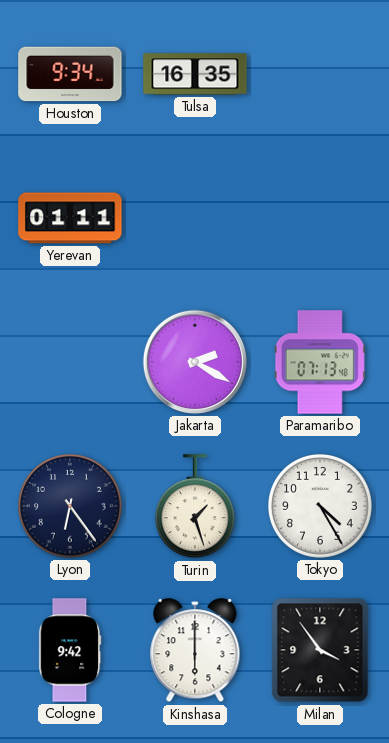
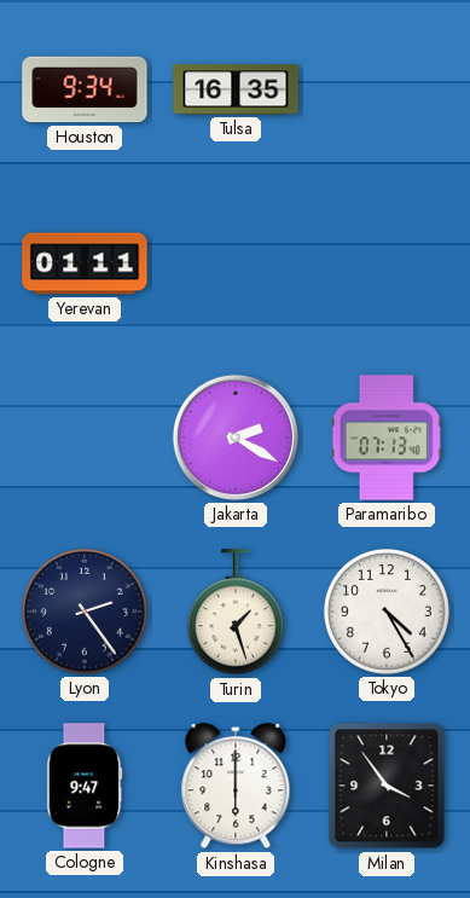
Lyon: 6:24 -> 2:24
Cologne: 9:42 -> 9:47
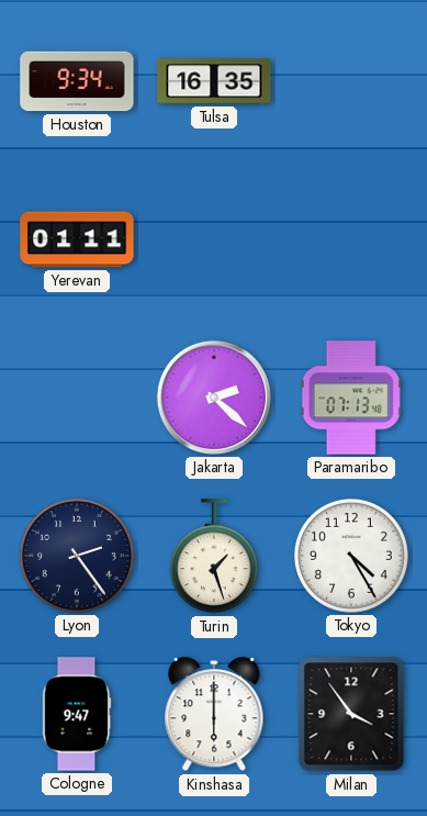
Jakarta: 2:20 -> 2:22
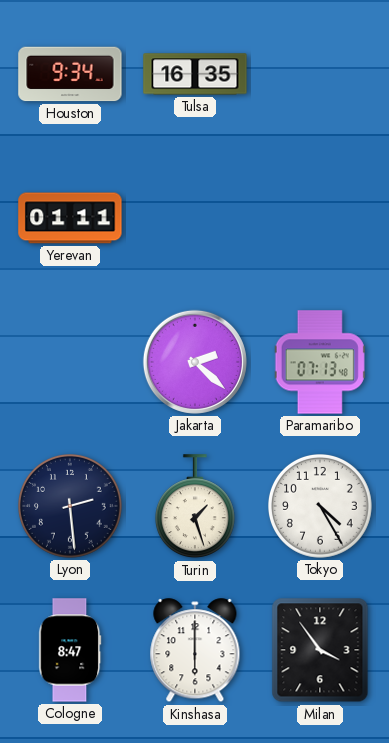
Lyon: 2:24 -> 2:29
Cologne: 9:47 -> 8:47
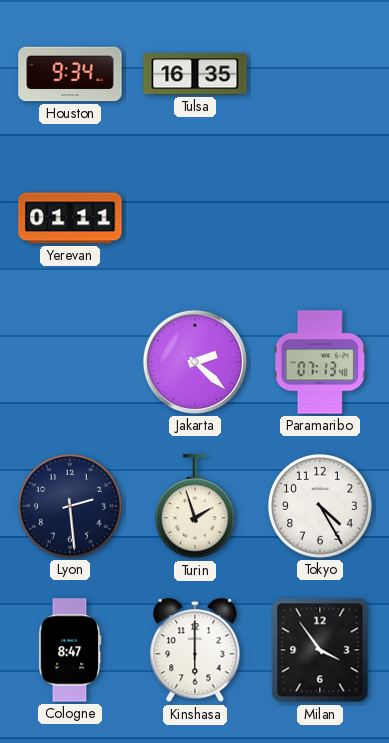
Turin: 1:27 -> 1:57
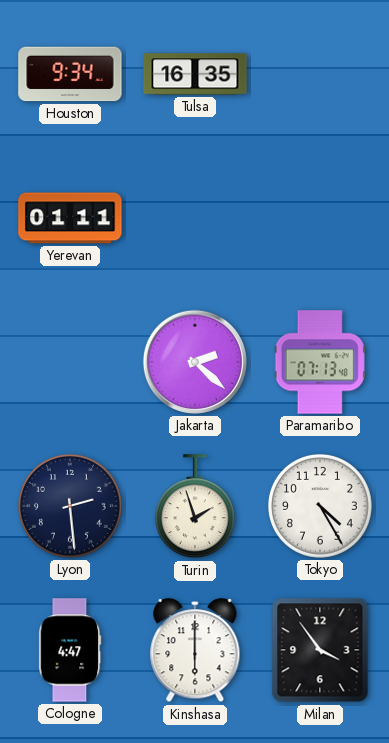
Cologne: 8:47 -> 4:47
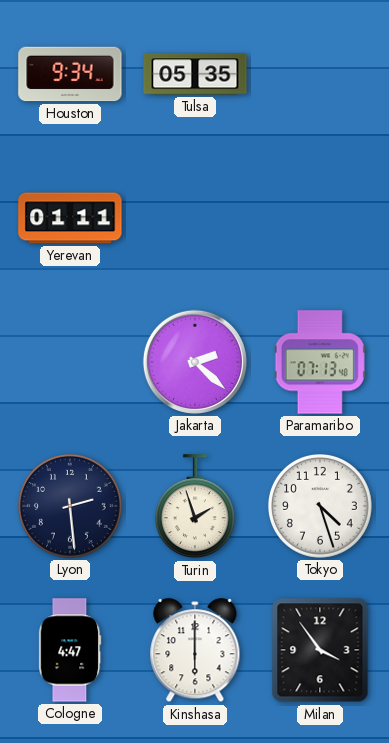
Tulsa: 16:35 -> 05:35
Tokyo: 4:25 -> 4:27
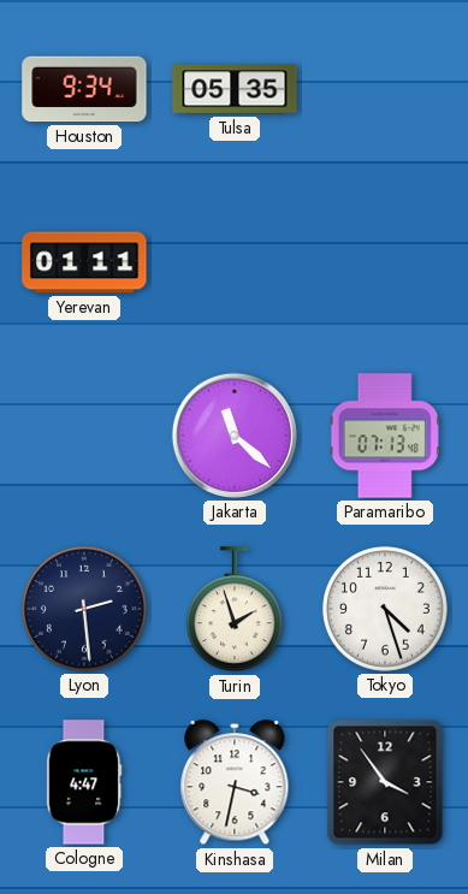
Jakarta: 2:22 -> 11:22
Kinshasa: 6:00 -> 3:32
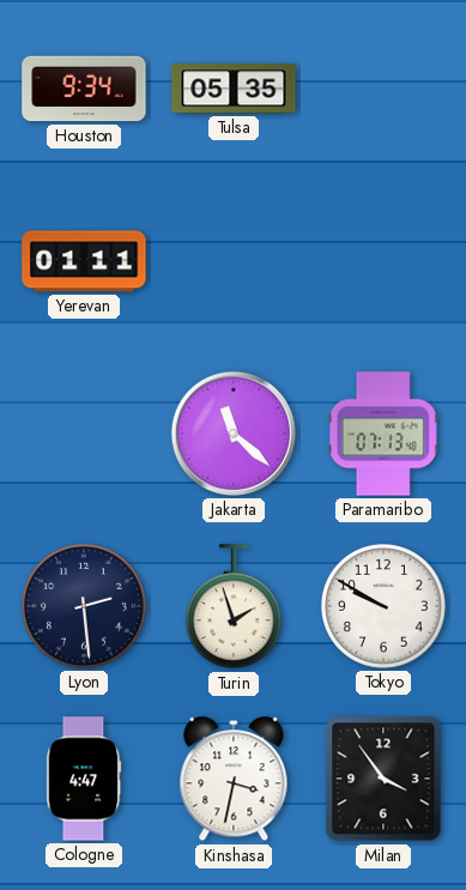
Tokyo: 4:27 -> 9:50
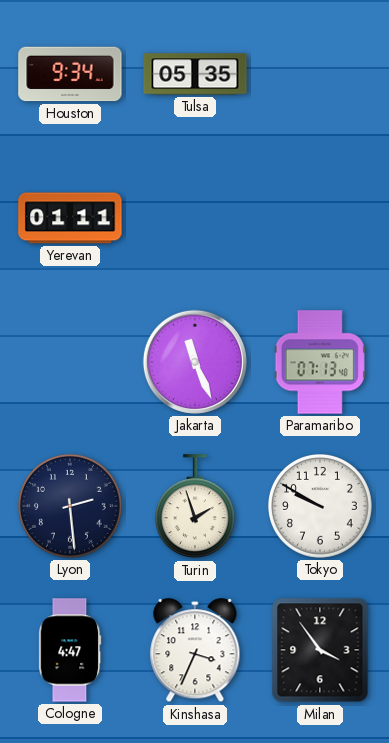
Jakarta: 11:22 -> 11:26
Kinshasa: 3:32 -> 3:34
